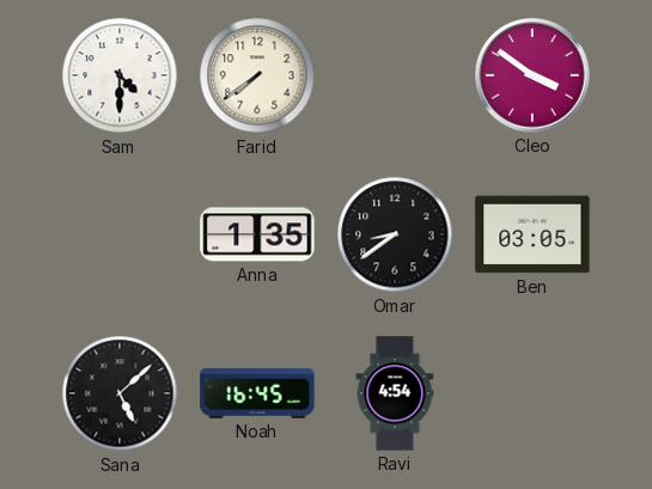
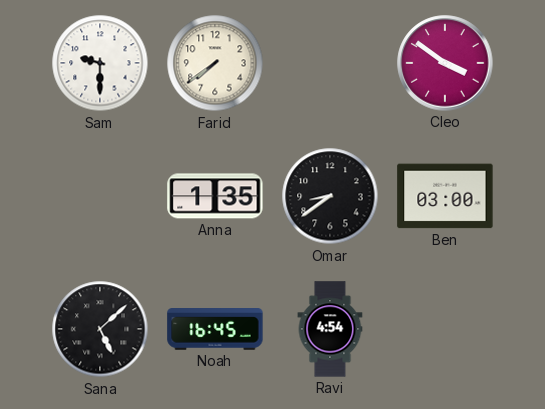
Sam: 4:30 -> 9:30
Ben: 03:05 -> 03:00
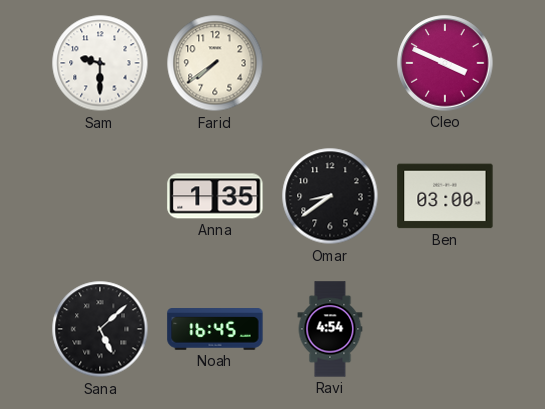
Cleo: 3:51 -> 3:49
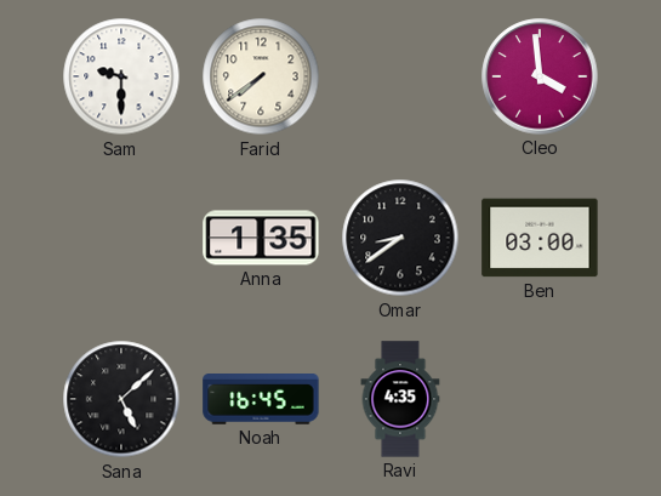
Cleo: 3:49 -> 3:59
Ravi: 4:54 -> 4:35
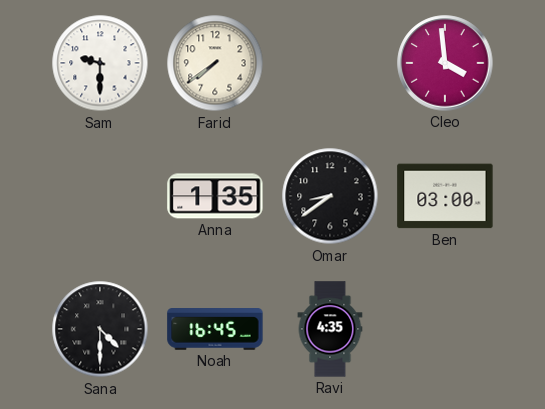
Sana: 5:08 -> 4:30
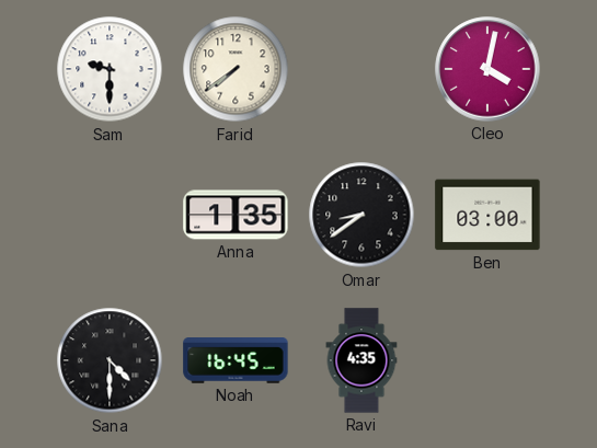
Cleo: 3:59 -> 4:02
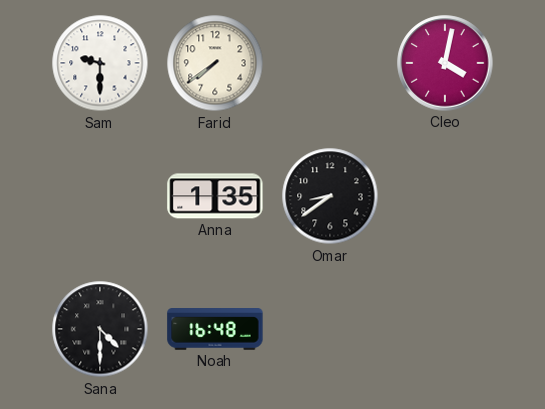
Ben: 03:00 -> none
Noah: 16:45 -> 16:48
Ravi: 4:35 -> none
